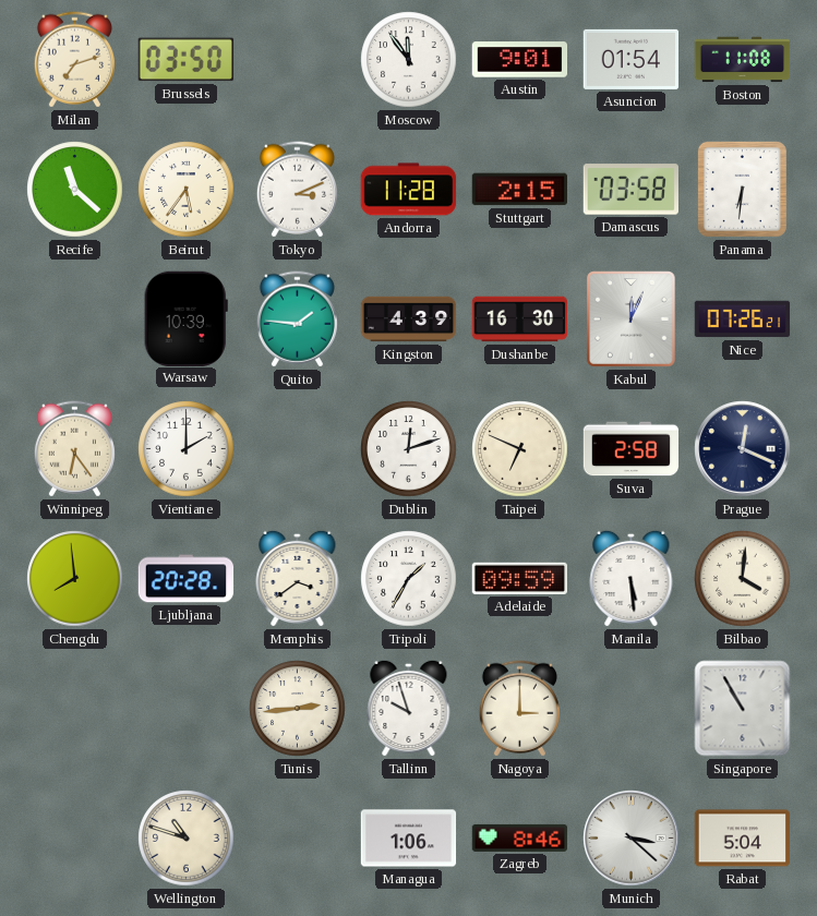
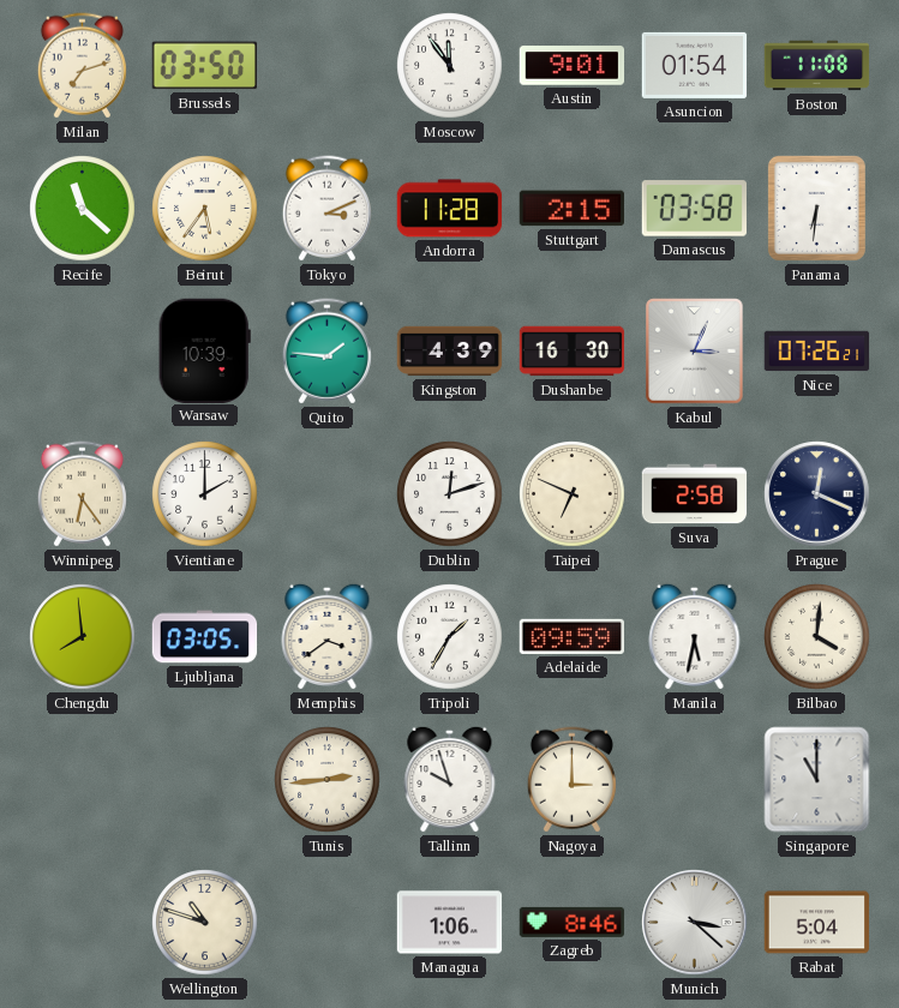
Kabul: 12:04 -> 3:04
Ljubljana: 20:28 -> 03:05
Manila: 5:29 -> 5:32
Singapore: 10:55 -> 11:00
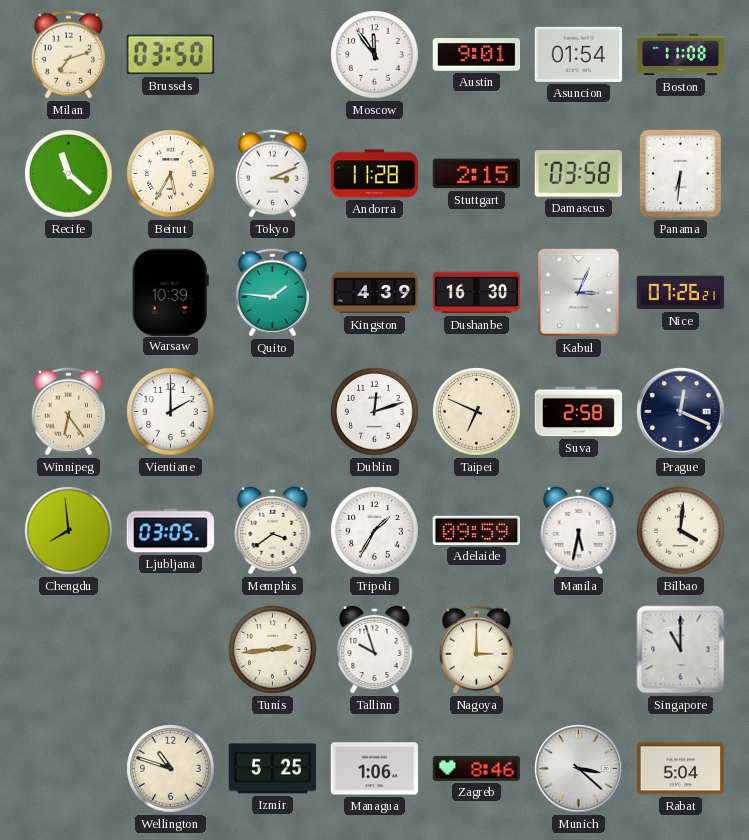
Beirut: 5:36 -> 5:35
Izmir: none -> 5:25
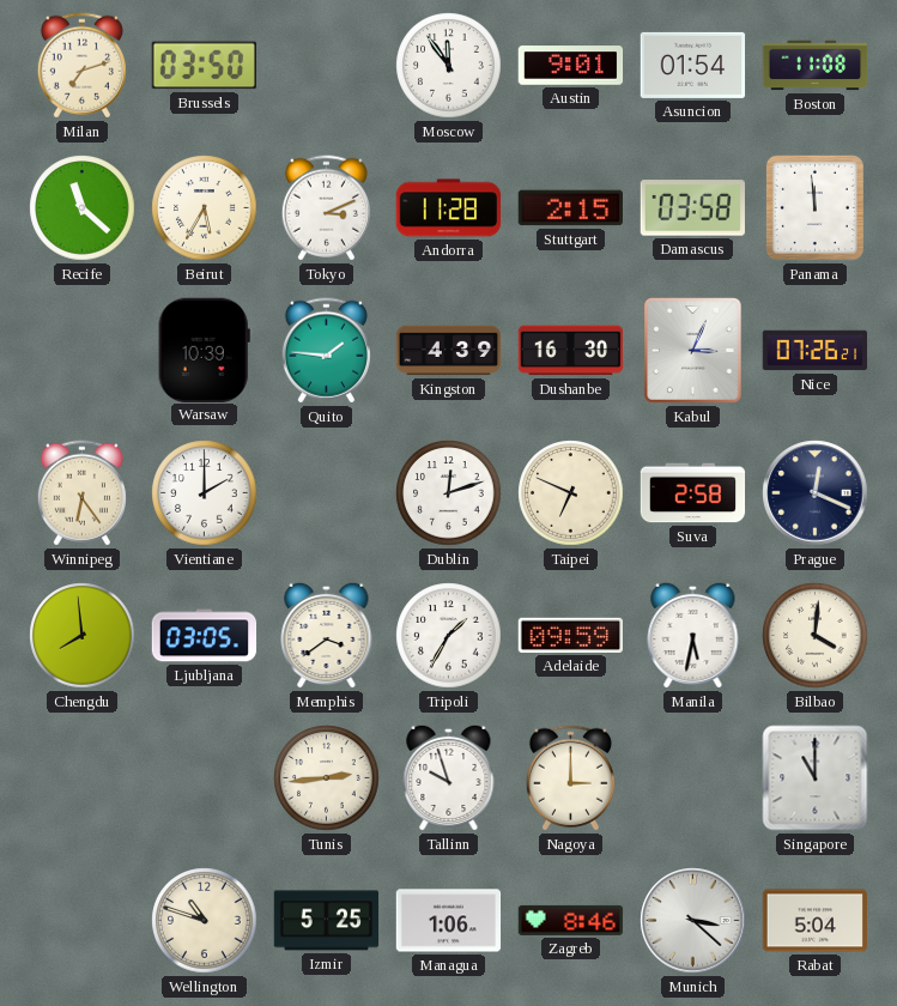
Panama: 6:31 -> 11:59
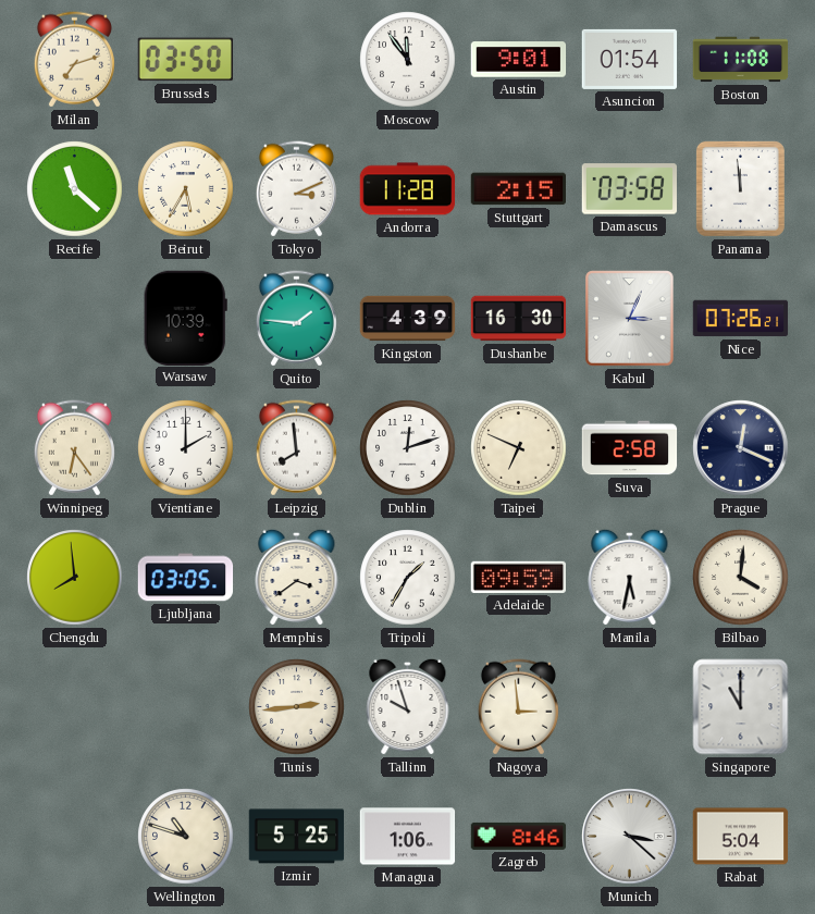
Leipzig: none -> 7:59
Nagoya: 3:00 -> 2:59
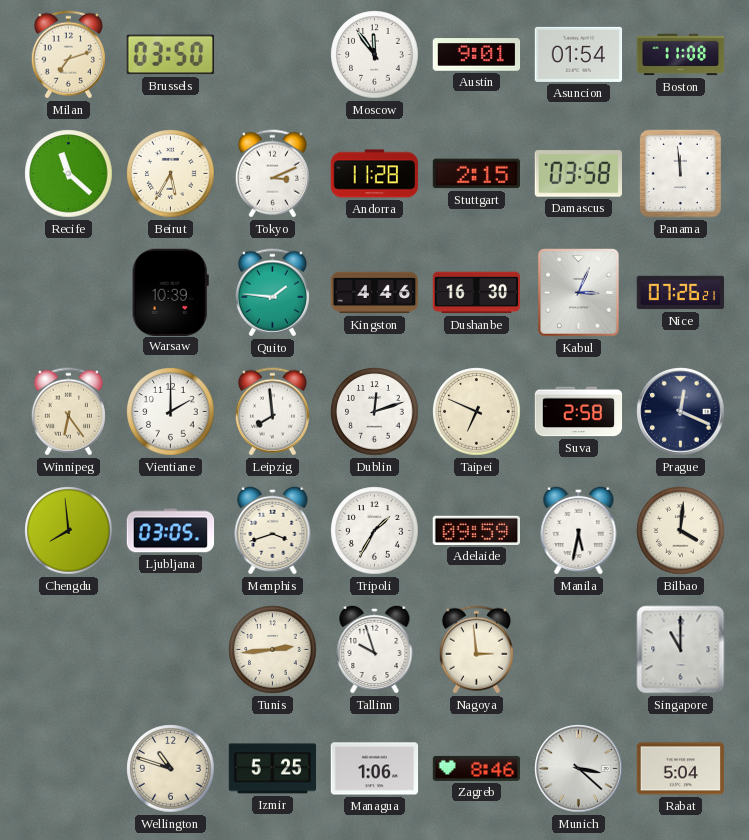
Kingston: 4:39 -> 4:46
Memphis: 3:39 -> 3:42
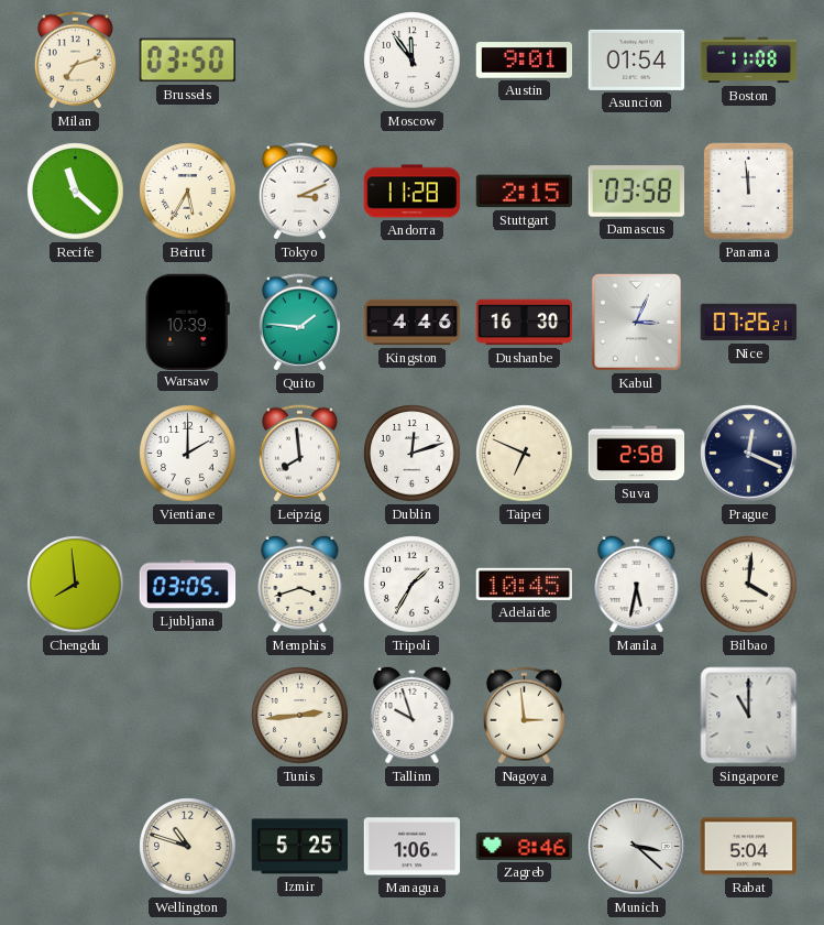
Winnipeg: 6:24 -> none
Adelaide: 09:59 -> 10:45
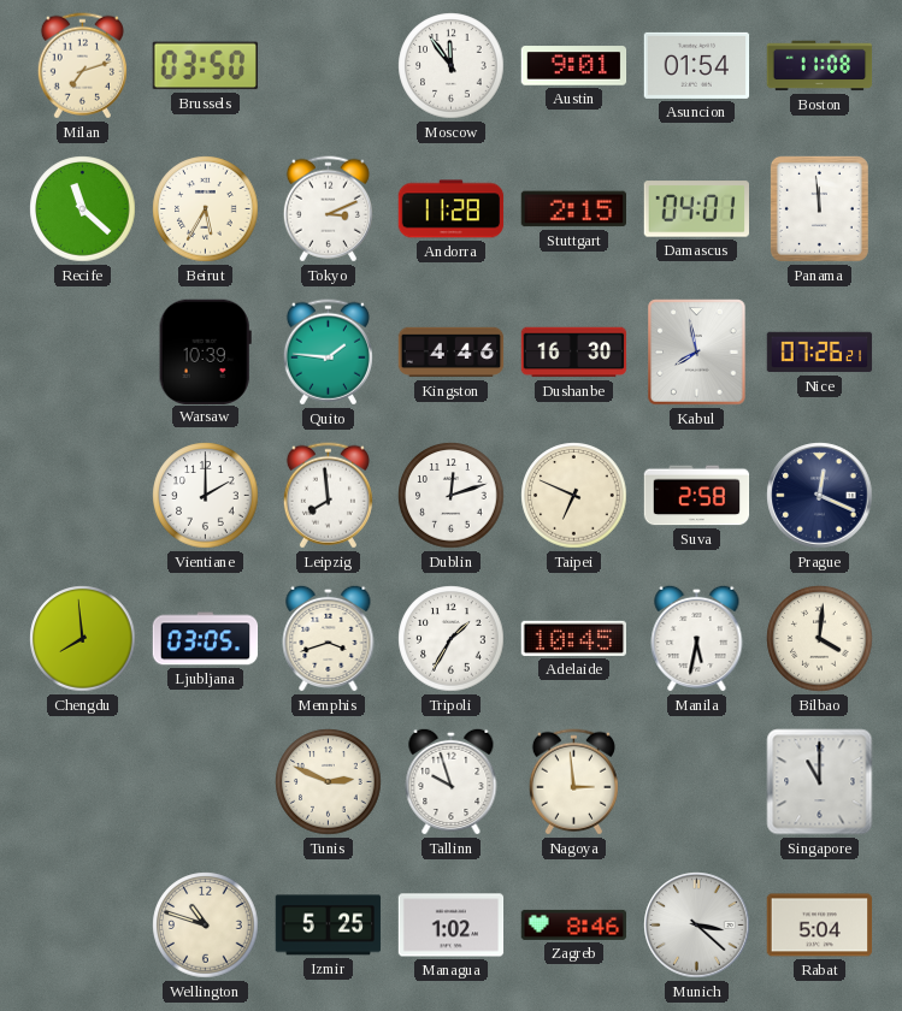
Damascus: 03:58 -> 04:01
Kabul: 3:04 -> 7:58
Tunis: 2:44 -> 2:49
Managua: 1:06 -> 1:02
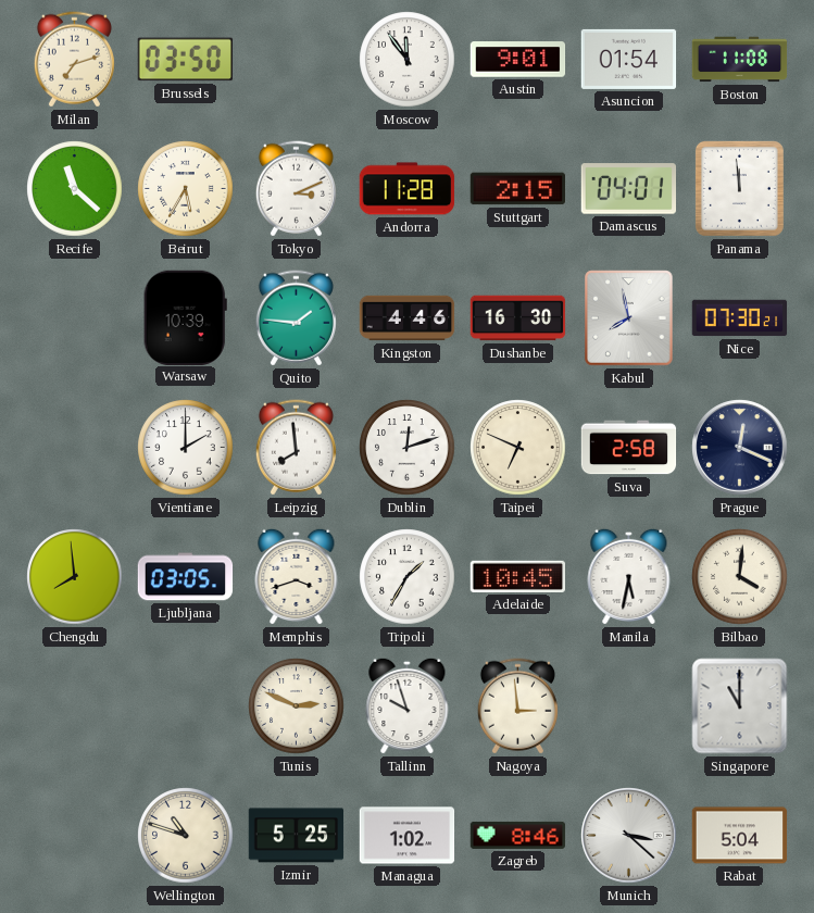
Nice: 07:26 -> 07:30
